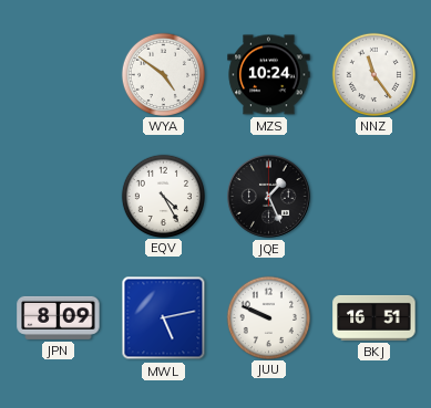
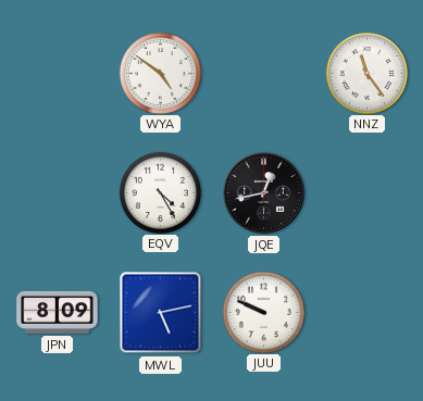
MZS: 10:24 -> none
JQE: 1:26 -> 12:43
BKJ: 16:51 -> none
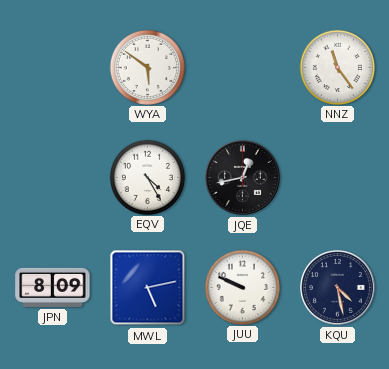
WYA: 4:51 -> 5:51
KQU: none -> 4:28
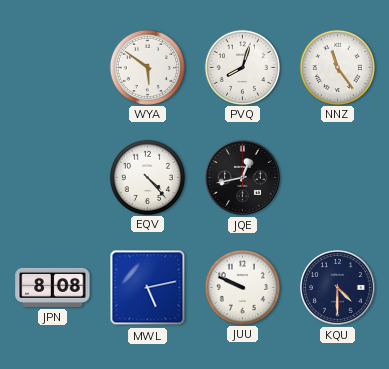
PVQ: none -> 8:03
EQV: 4:25 -> 4:23
JPN: 8:09 -> 8:08
KQU: 4:28 -> 4:30
